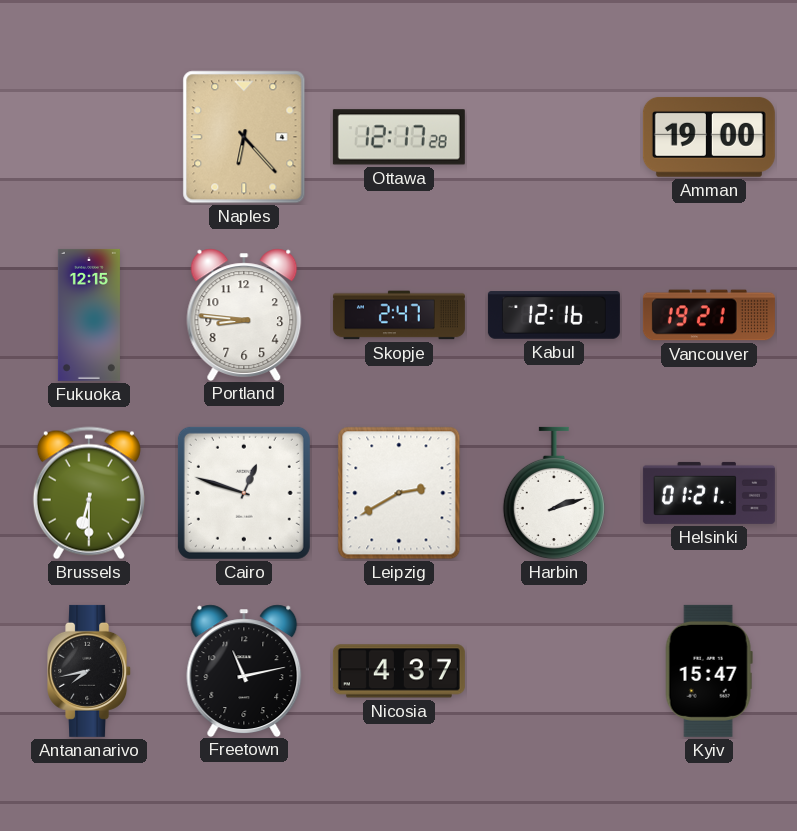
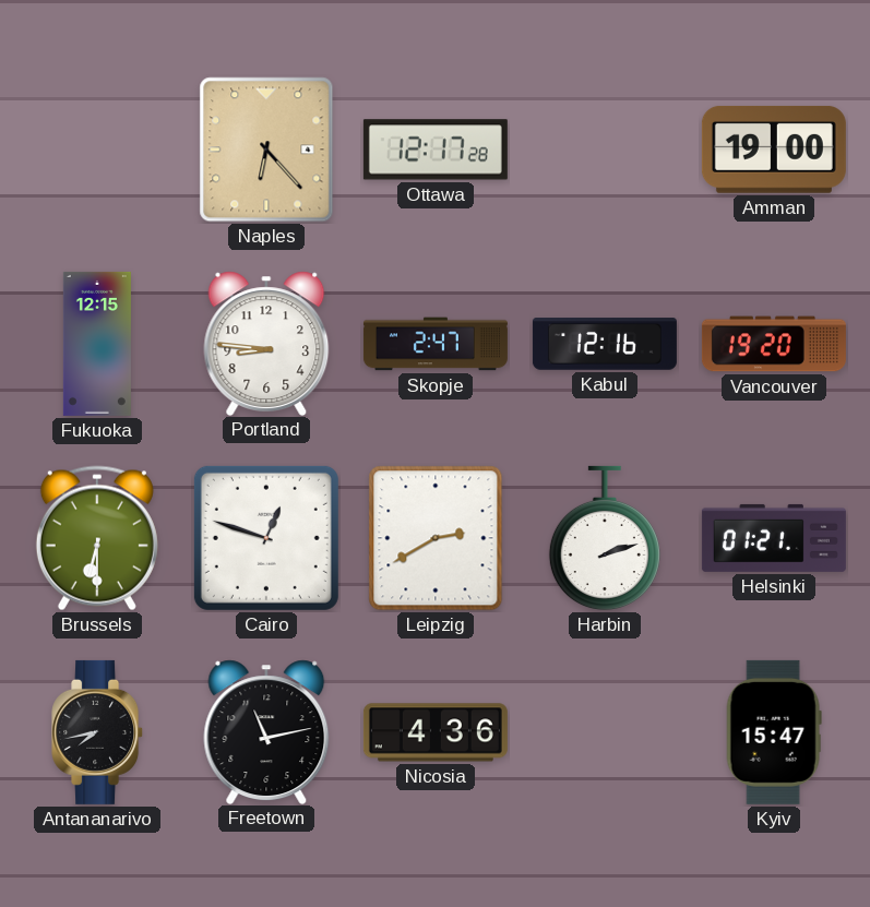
Vancouver: 19:21 -> 19:20
Nicosia: 4:37 -> 4:36
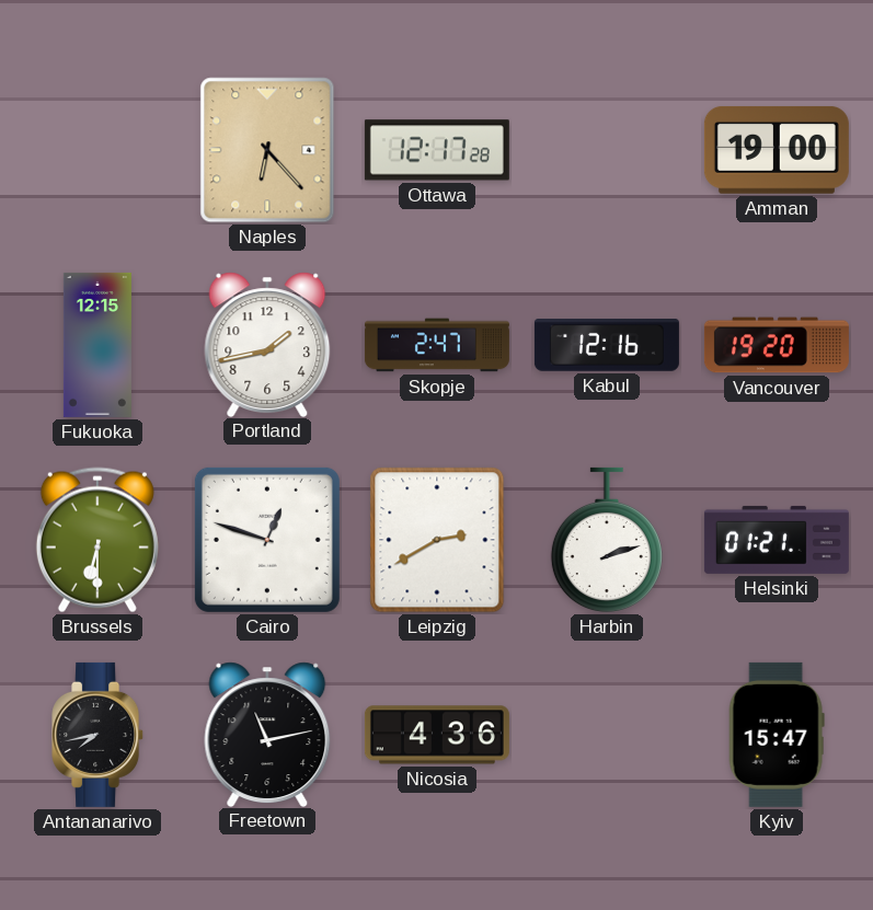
Portland: 8:46 -> 1:43
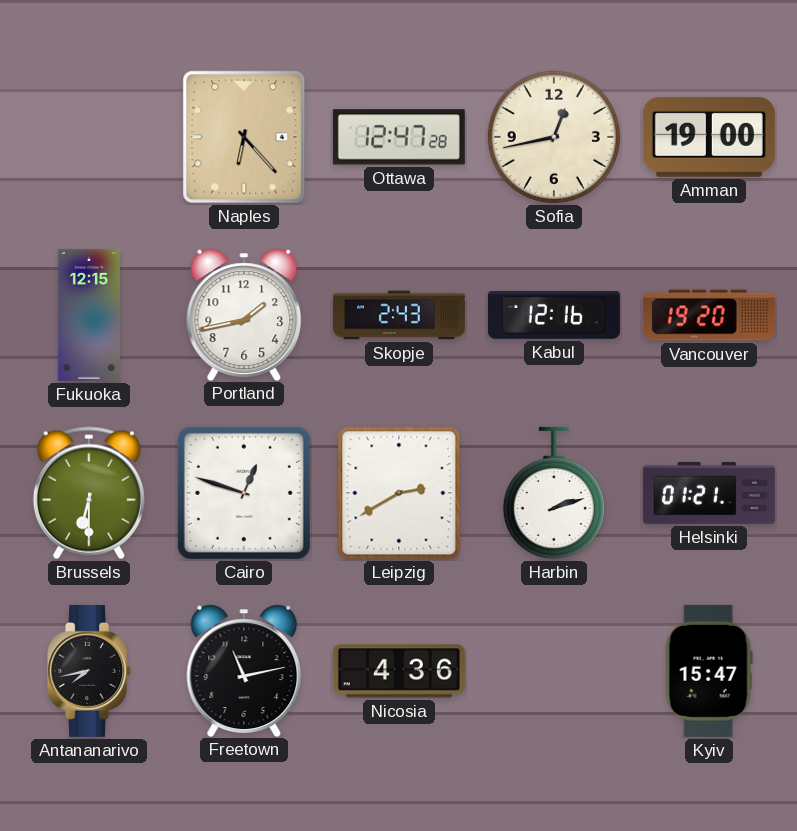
Ottawa: 12:17 -> 12:47
Sofia: none -> 12:43
Skopje: 2:47 -> 2:43
